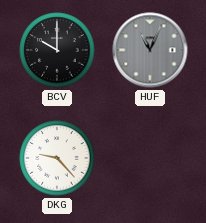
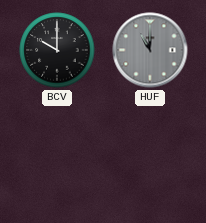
HUF: 11:04 -> 11:00
DKG: 9:23 -> none
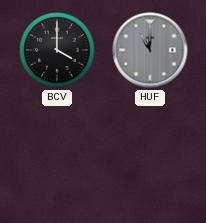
BCV: 10:00 -> 4:00
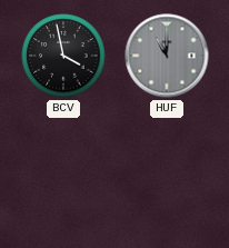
BCV: 4:00 -> 3:58
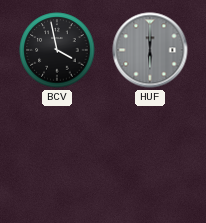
HUF: 11:00 -> 6:00
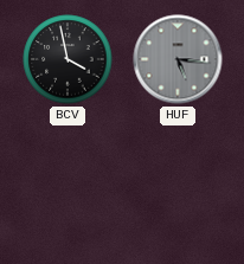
HUF: 6:00 -> 5:16
